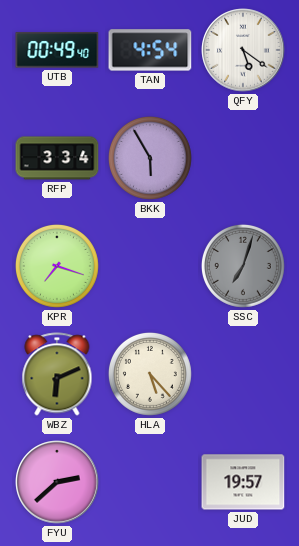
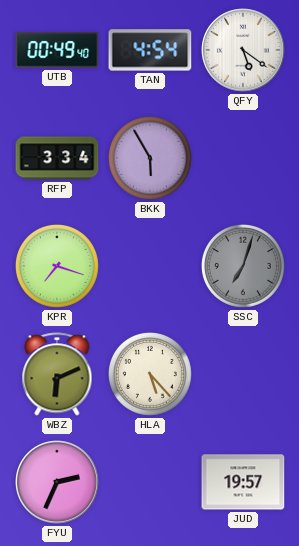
FYU: 2:38 -> 2:34
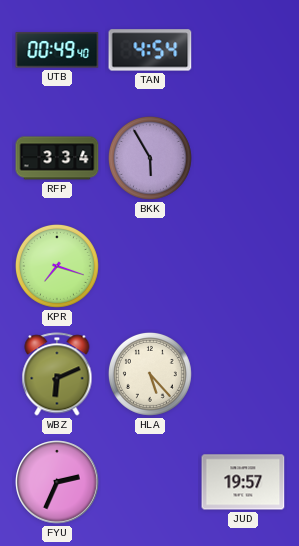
QFY: 5:21 -> none
SSC: 7:03 -> none
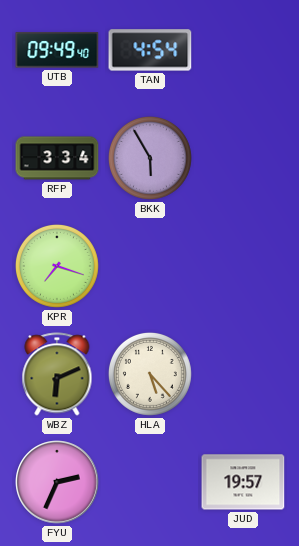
UTB: 00:49 -> 09:49
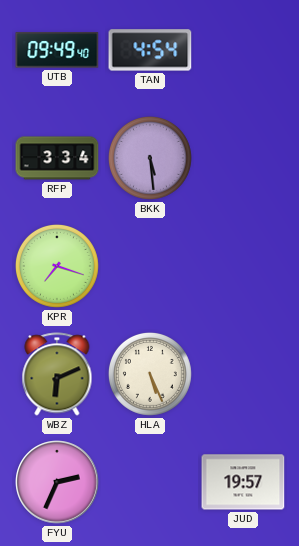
BKK: 5:55 -> 5:29
HLA: 5:23 -> 5:26
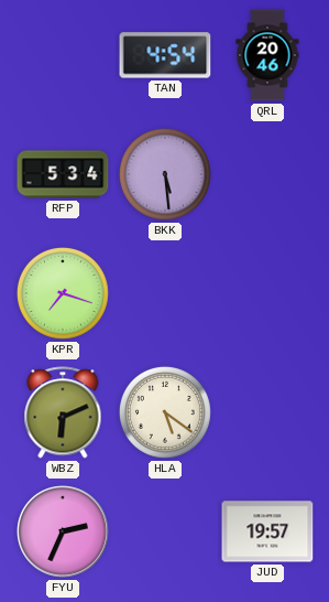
UTB: 09:49 -> none
QRL: none -> 20:46
RFP: 3:34 -> 5:34
HLA: 5:26 -> 5:21
